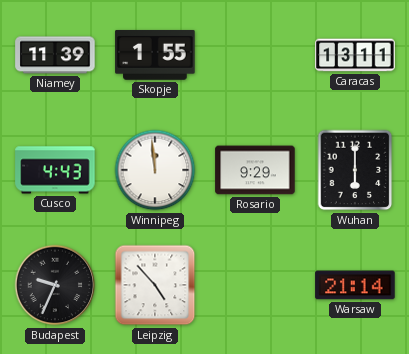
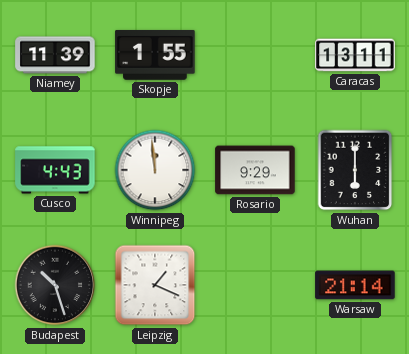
Budapest: 9:34 -> 10:27
Leipzig: 4:53 -> 1:19
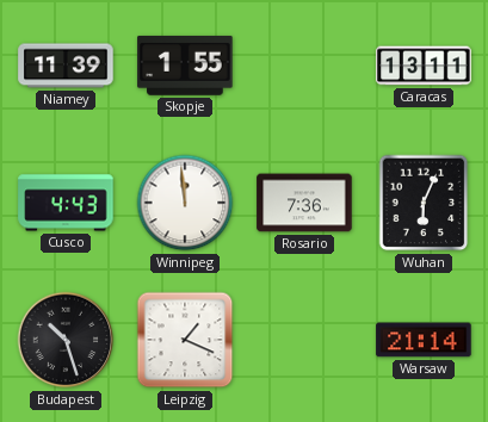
Rosario: 9:29 -> 7:36
Wuhan: 6:00 -> 6:04
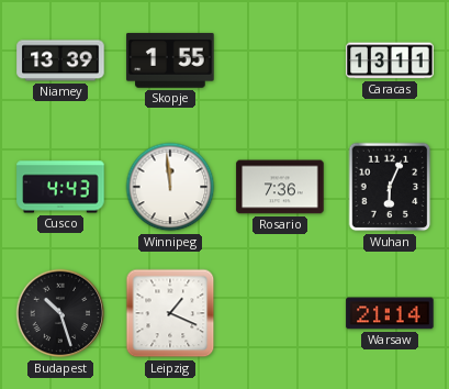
Niamey: 11:39 -> 13:39
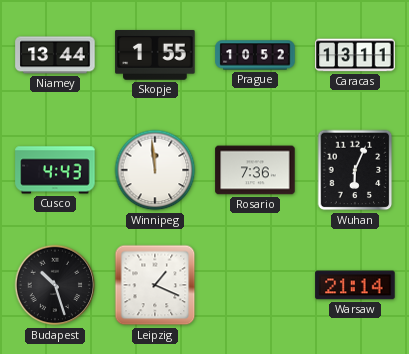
Niamey: 13:39 -> 13:44
Prague: none -> 10:52
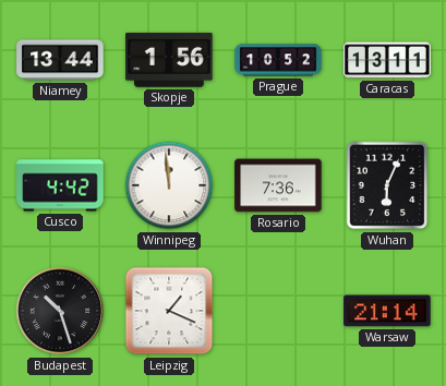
Skopje: 1:55 -> 1:56
Cusco: 4:43 -> 4:42
